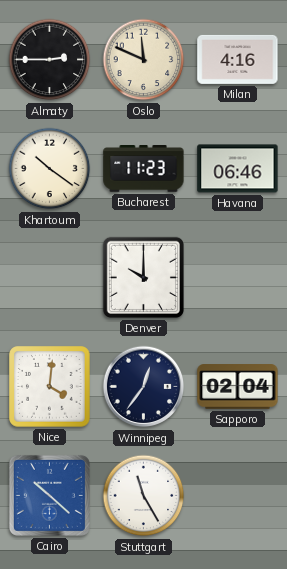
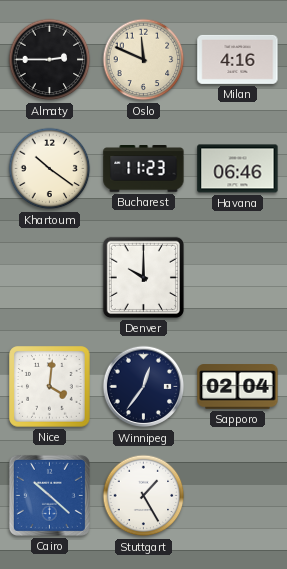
Stuttgart: 11:25 -> 1:25
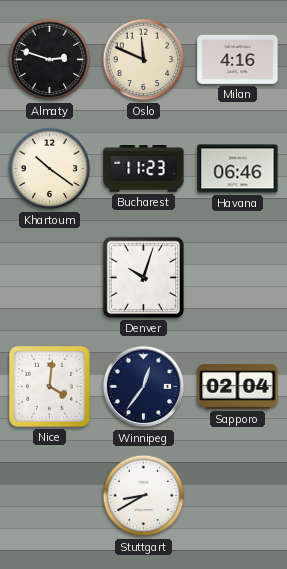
Almaty: 2:45 -> 2:48
Denver: 10:00 -> 10:03
Cairo: 10:22 -> none
Stuttgart: 1:25 -> 8:40
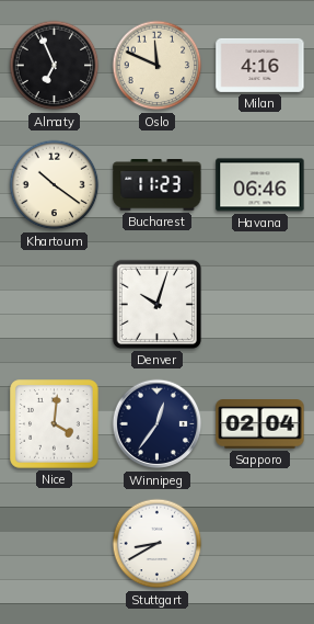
Almaty: 2:48 -> 6:56
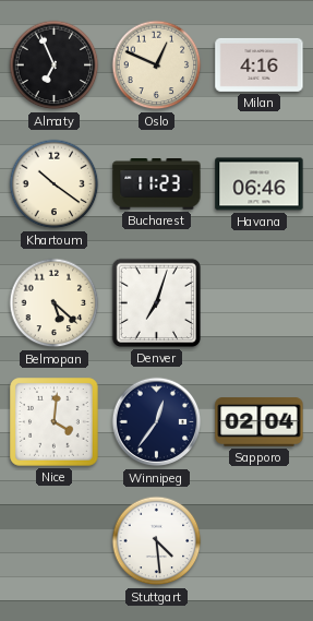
Oslo: 11:49 -> 12:49
Belmopan: none -> 5:22
Denver: 10:03 -> 7:03
Stuttgart: 8:40 -> 4:29
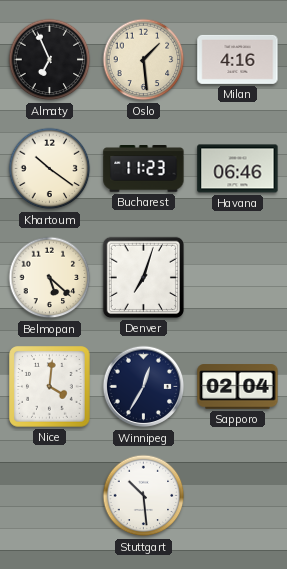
Oslo: 12:49 -> 1:29
Winnipeg: 12:36 -> 12:35
Stuttgart: 4:29 -> 10:29
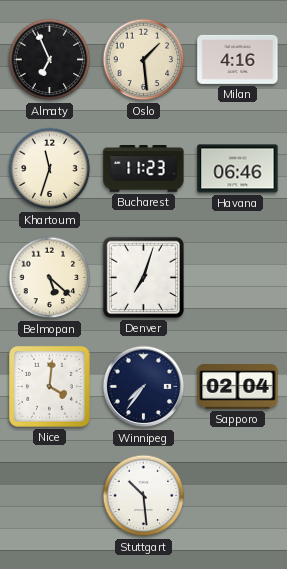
Khartoum: 10:21 -> 11:33
Winnipeg: 12:35 -> 7:36
